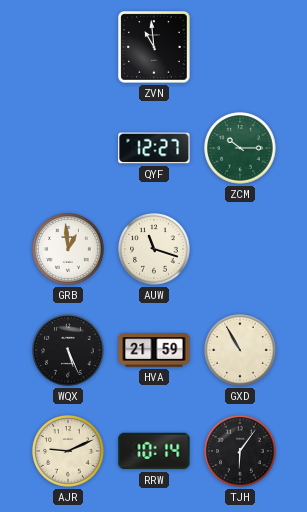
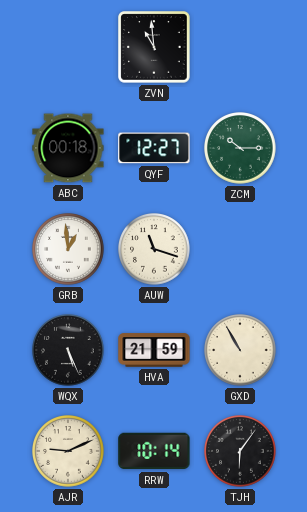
ABC: none -> 00:18
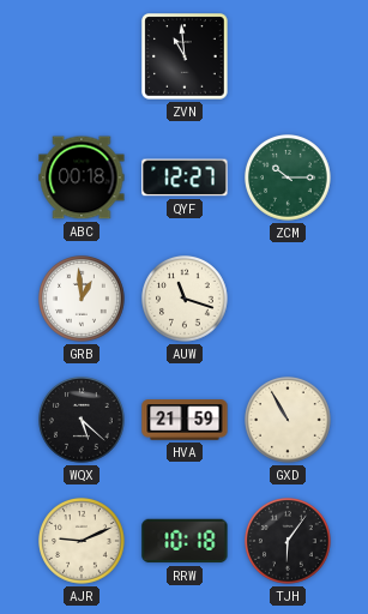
WQX: 5:26 -> 5:22
RRW: 10:14 -> 10:18
